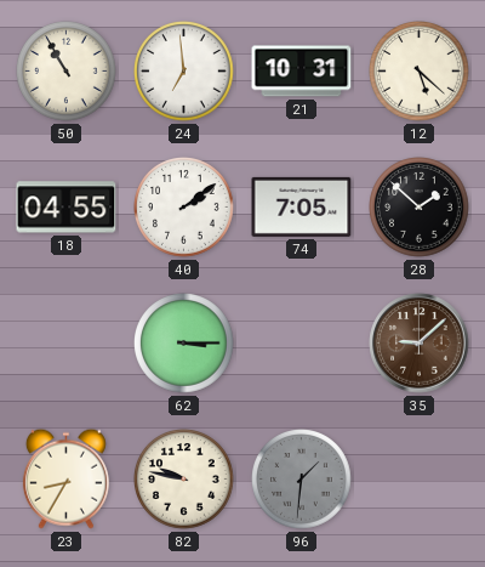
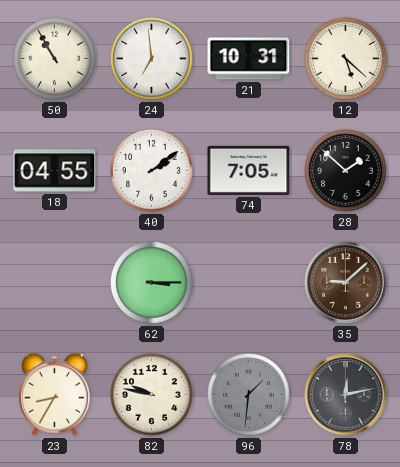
78: none -> 12:13
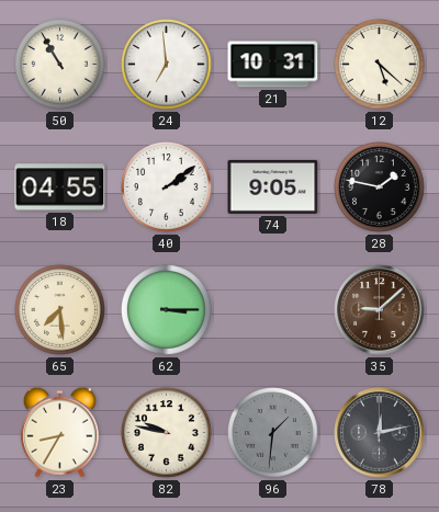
74: 7:05 -> 9:05
28: 1:52 -> 1:47
65: none -> 7:29
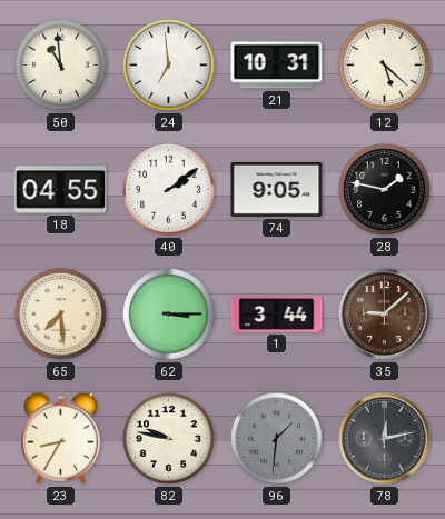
50: 10:55 -> 10:59
1: none -> 3:44
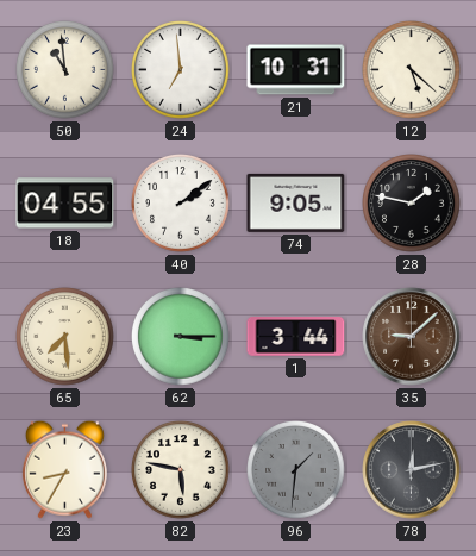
82: 9:47 -> 5:47
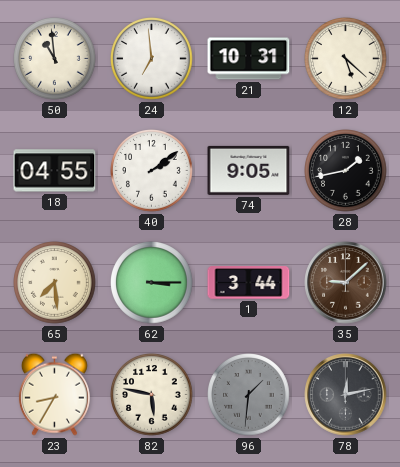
28: 1:47 -> 1:43
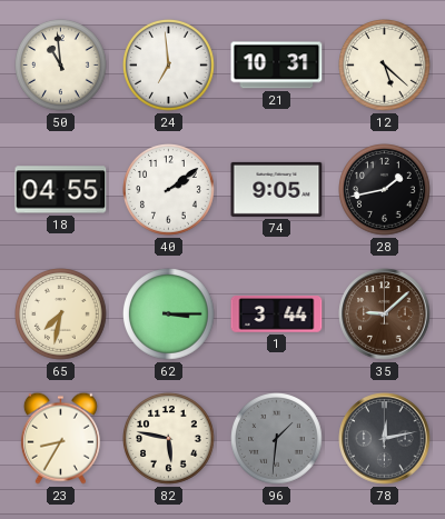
65: 7:29 -> 7:32
